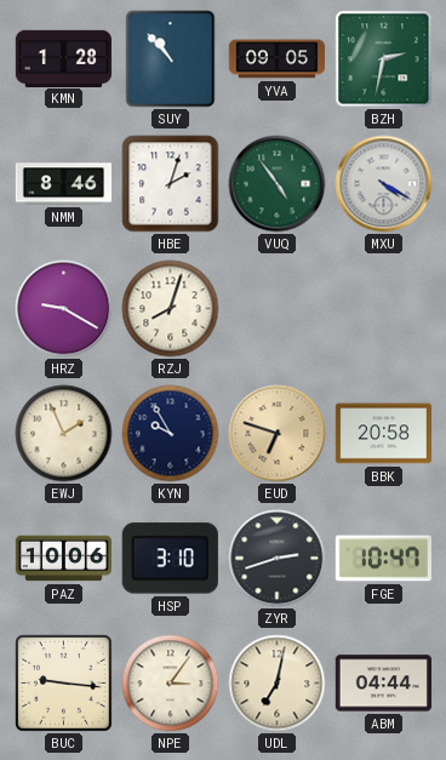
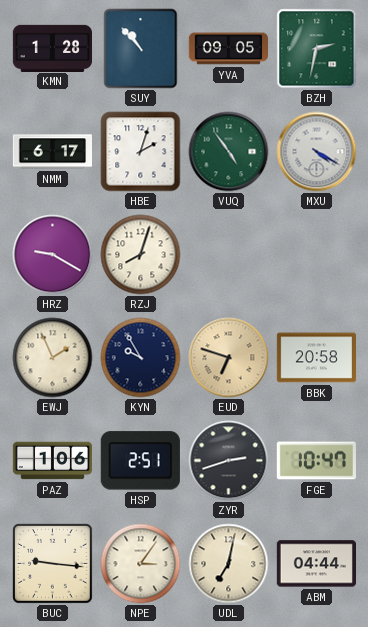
NMM: 8:46 -> 6:17
PAZ: 10:06 -> 1:06
HSP: 3:10 -> 2:51
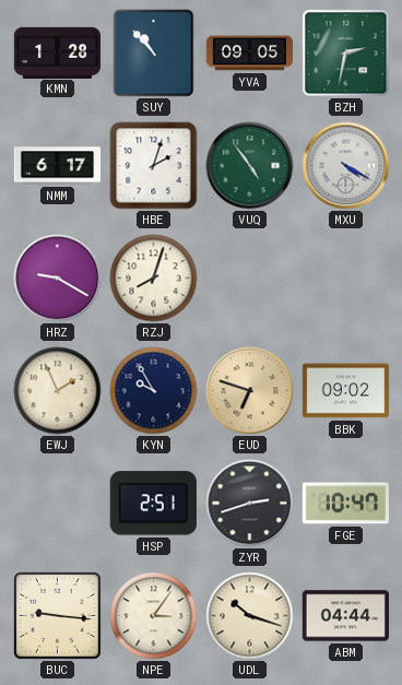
BBK: 20:58 -> 09:02
PAZ: 1:06 -> none
UDL: 7:02 -> 10:18
